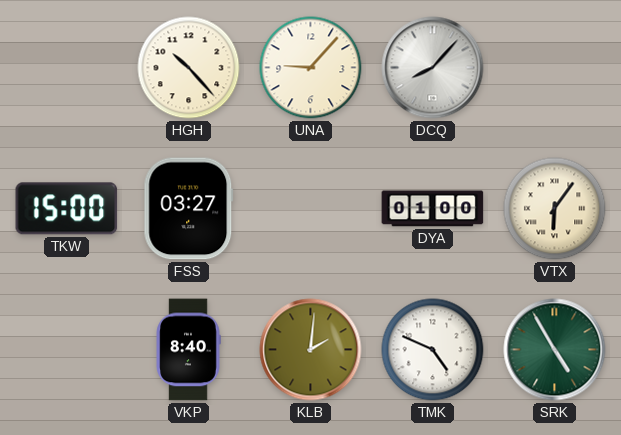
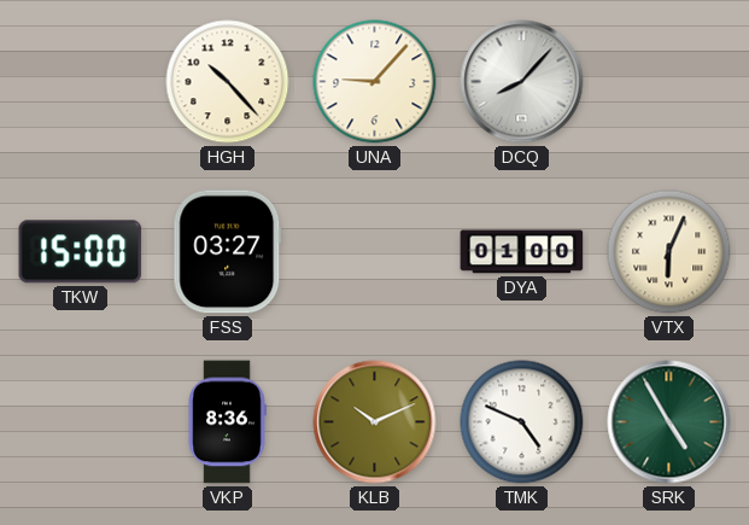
VTX: 6:06 -> 6:04
VKP: 8:40 -> 8:36
KLB: 2:01 -> 10:11
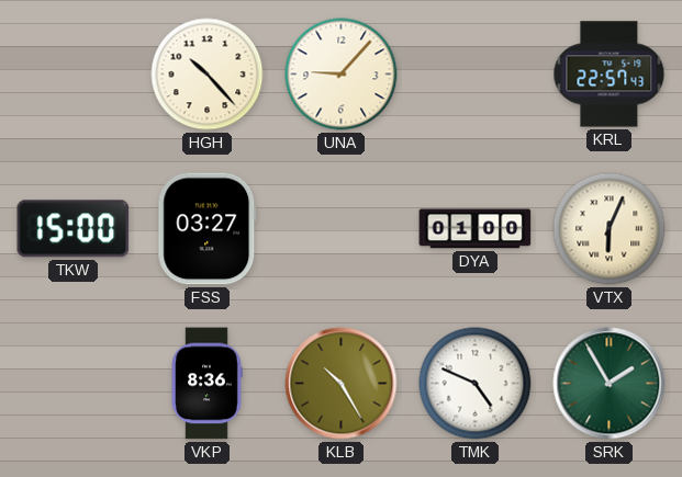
DCQ: 8:07 -> none
KRL: none -> 22:57
KLB: 10:11 -> 10:25
SRK: 4:55 -> 1:55
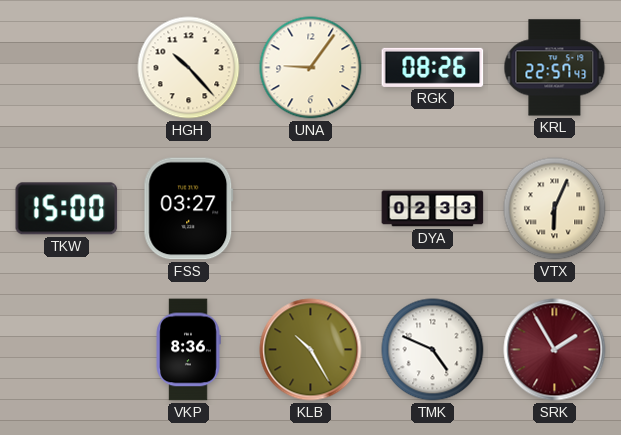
UNA: 9:07 -> 9:06
RGK: none -> 08:26
DYA: 01:00 -> 02:33
SRK dial: green -> burgundy
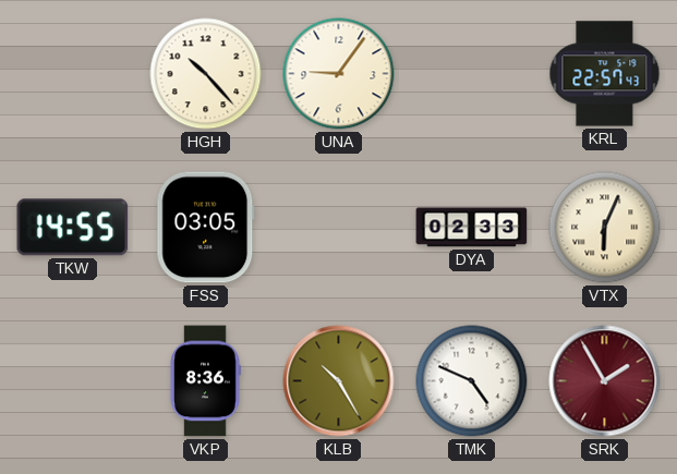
RGK: 08:26 -> none
TKW: 15:00 -> 14:55
FSS: 03:27 -> 03:05
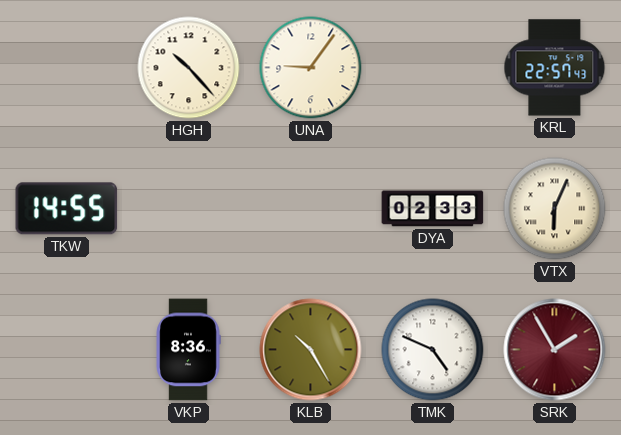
FSS: 03:05 -> none
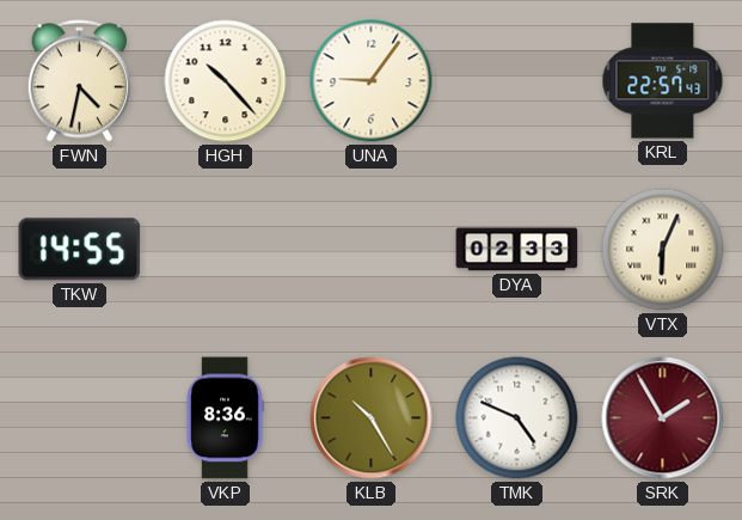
FWN: none -> 4:32
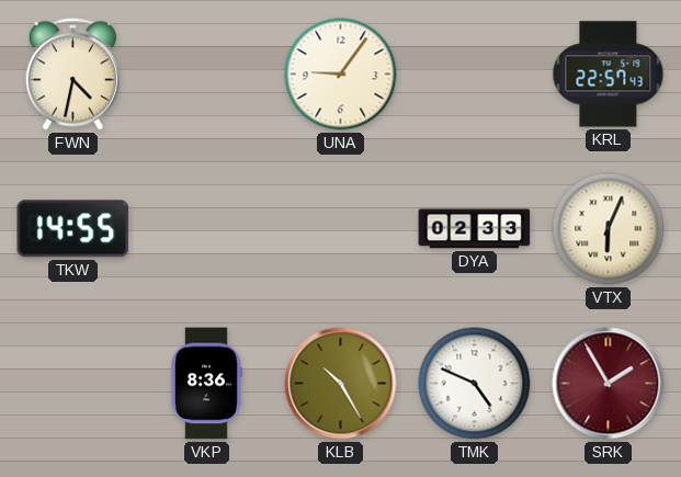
HGH: 10:23 -> none
